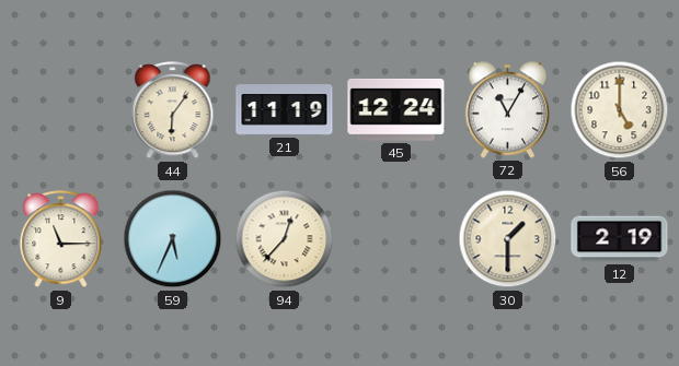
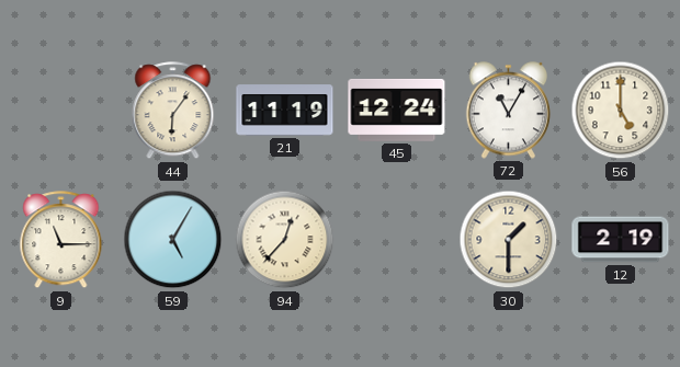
59: 5:34 -> 5:05
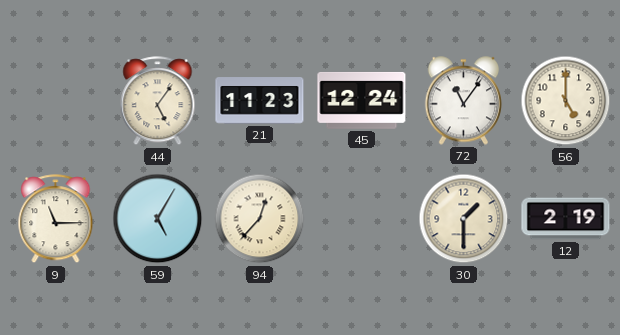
44: 6:06 -> 5:06
21: 11:19 -> 11:23
72: 11:05 -> 11:06
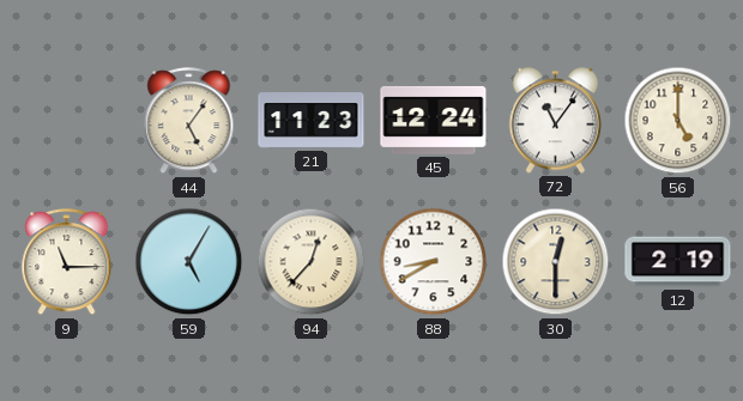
88: none -> 8:40
30: 1:30 -> 12:30
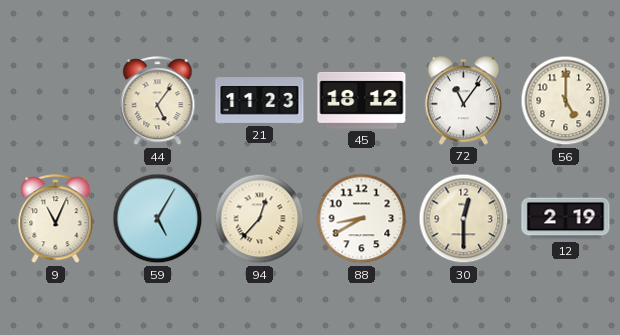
45: 12:24 -> 18:12
9: 11:15 -> 11:04
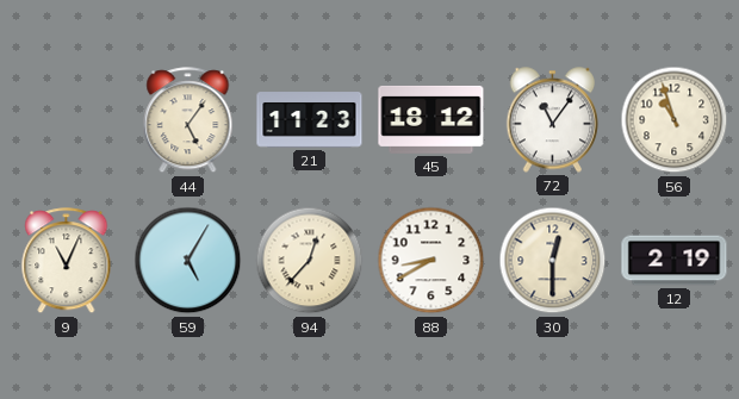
56: 5:00 -> 10:57
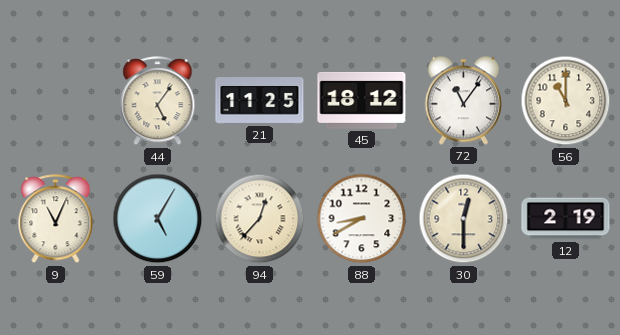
21: 11:23 -> 11:25
56: 10:57 -> 11:00
